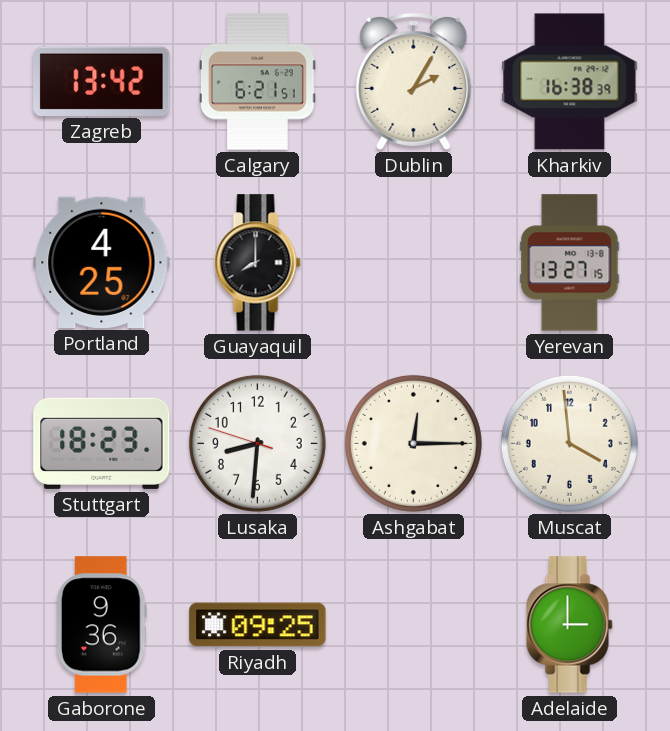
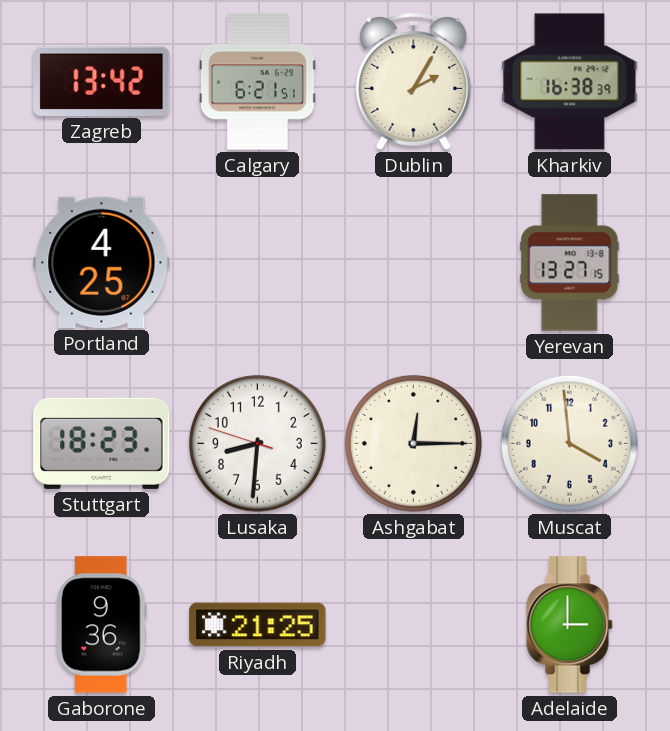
Guayaquil: 8:00 -> none
Riyadh: 09:25 -> 21:25
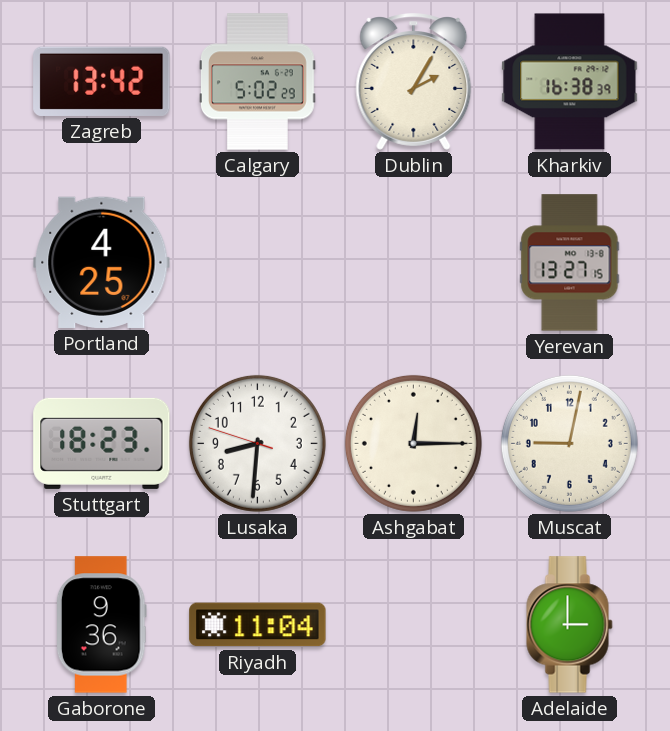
Calgary: 6:21 -> 5:02
Muscat: 3:59 -> 9:02
Riyadh: 21:25 -> 11:04
